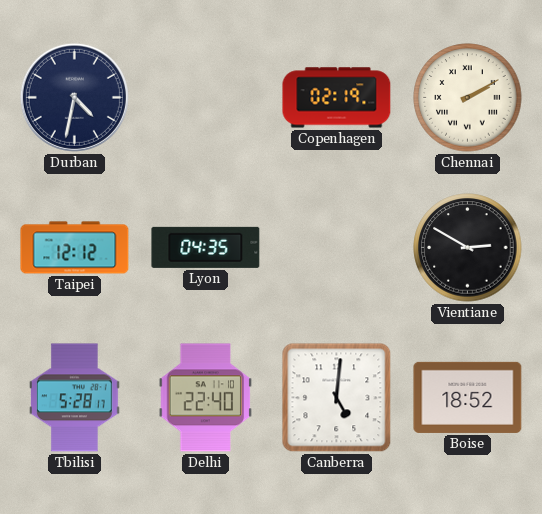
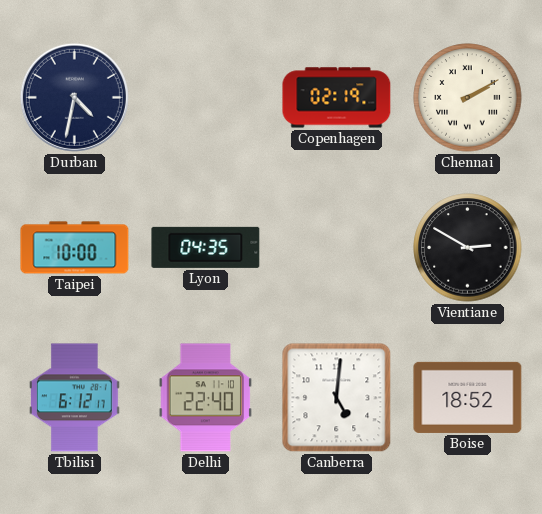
Taipei: 12:12 -> 10:00
Tbilisi: 5:28 -> 6:12
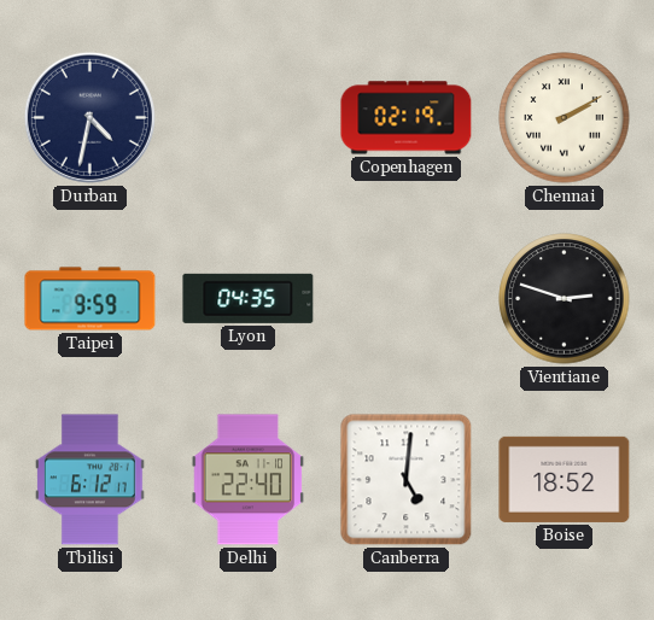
Taipei: 10:00 -> 9:59
Vientiane: 2:50 -> 2:48
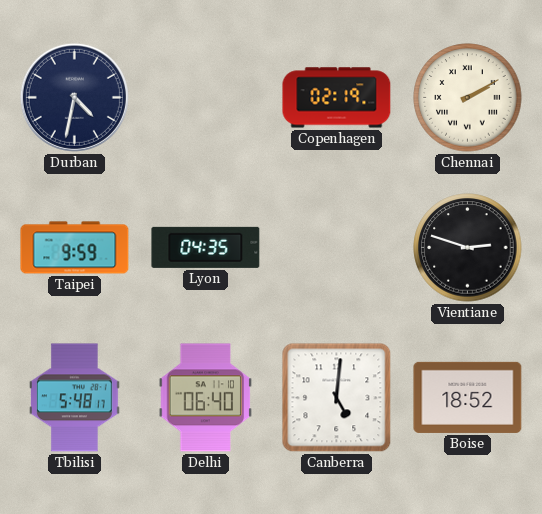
Tbilisi: 6:12 -> 5:48
Delhi: 22:40 -> 06:40
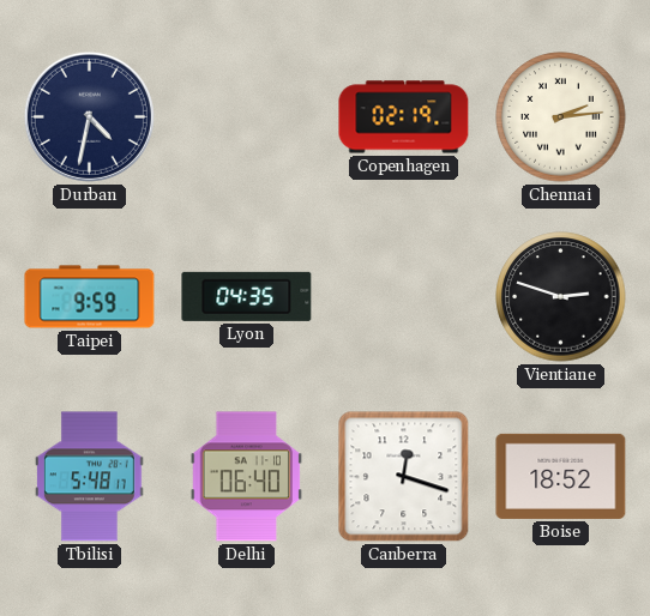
Chennai: 2:10 -> 2:14
Canberra: 5:01 -> 12:18
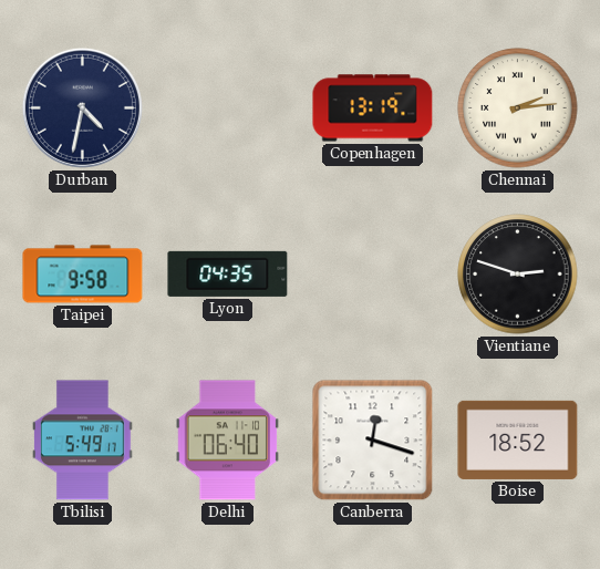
Copenhagen: 02:19 -> 13:19
Taipei: 9:59 -> 9:58
Tbilisi: 5:48 -> 5:49
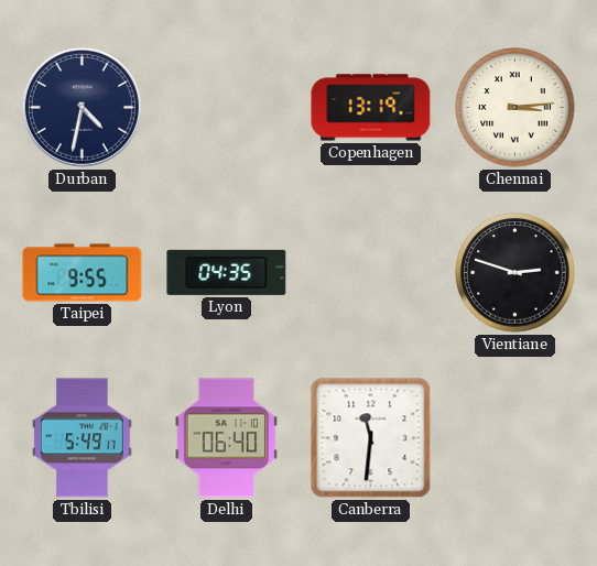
Chennai: 2:14 -> 3:14
Taipei: 9:58 -> 9:55
Canberra: 12:18 -> 11:31
Boise: 18:52 -> none
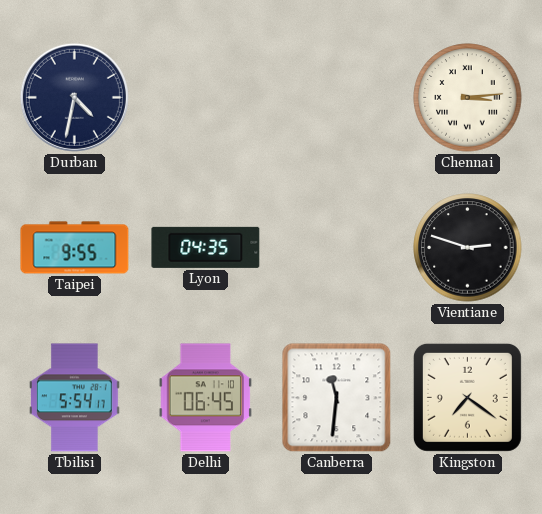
Copenhagen: 13:19 -> none
Tbilisi: 5:49 -> 5:54
Delhi: 06:40 -> 06:45
Kingston: none -> 7:21
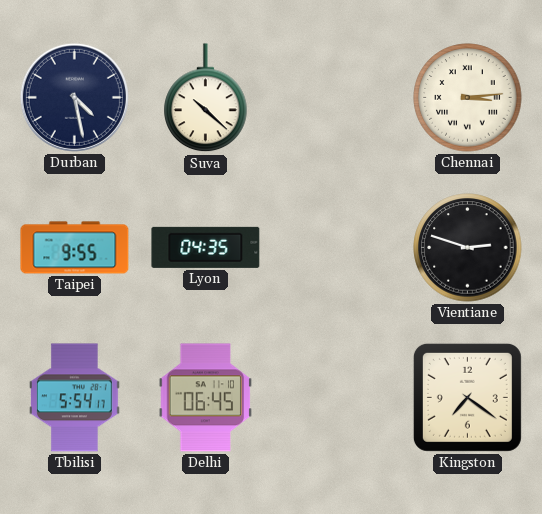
Durban: 4:32 -> 4:28
Suva: none -> 10:22
Canberra: 11:31 -> none
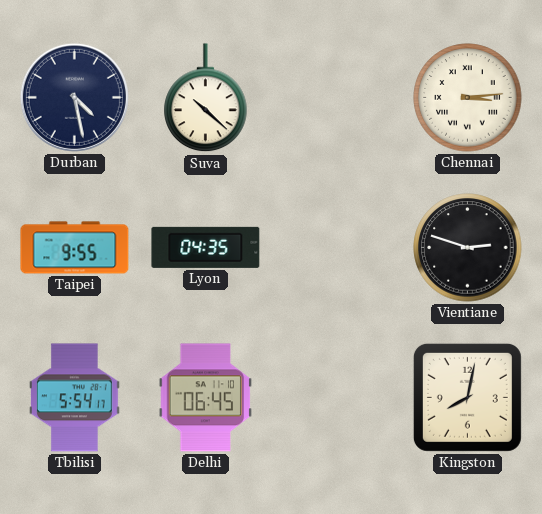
Kingston: 7:21 -> 8:02
